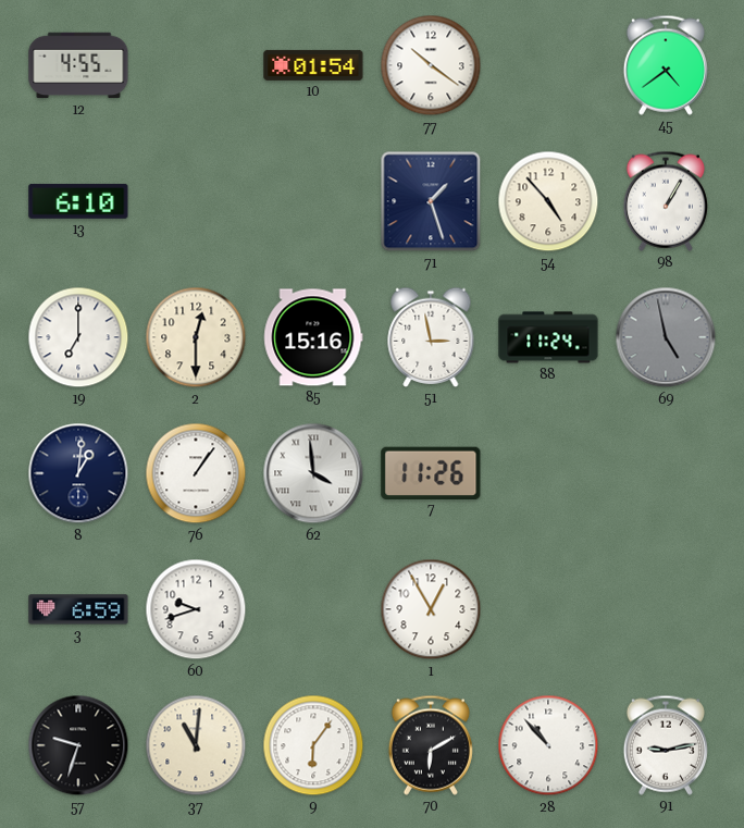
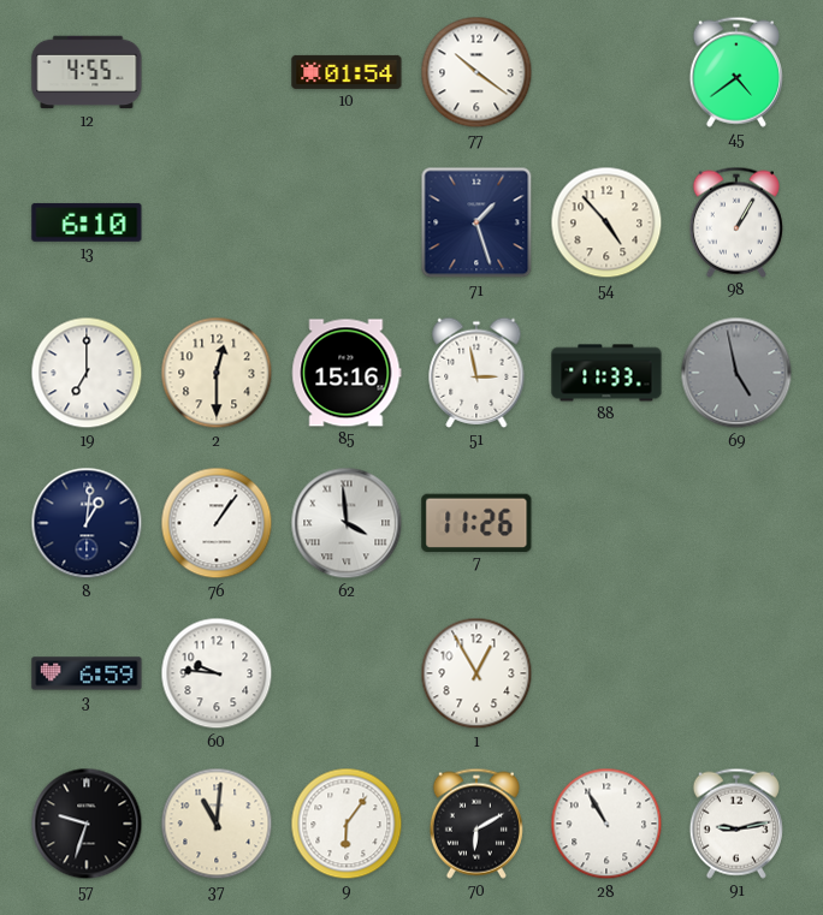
88: 11:24 -> 11:33
60: 9:42 -> 9:46
28: 10:53 -> 10:55
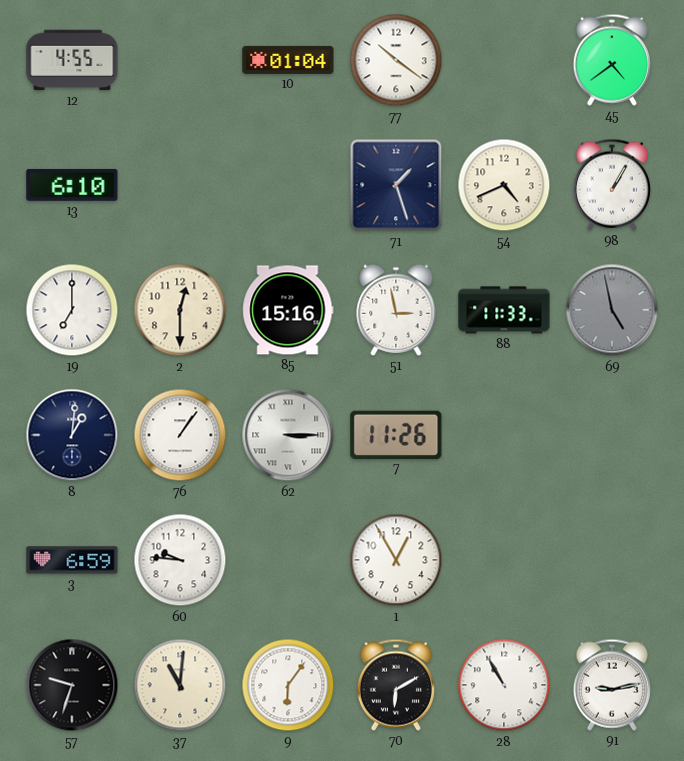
10: 01:54 -> 01:04
54: 4:53 -> 4:41
62: 3:59 -> 3:15
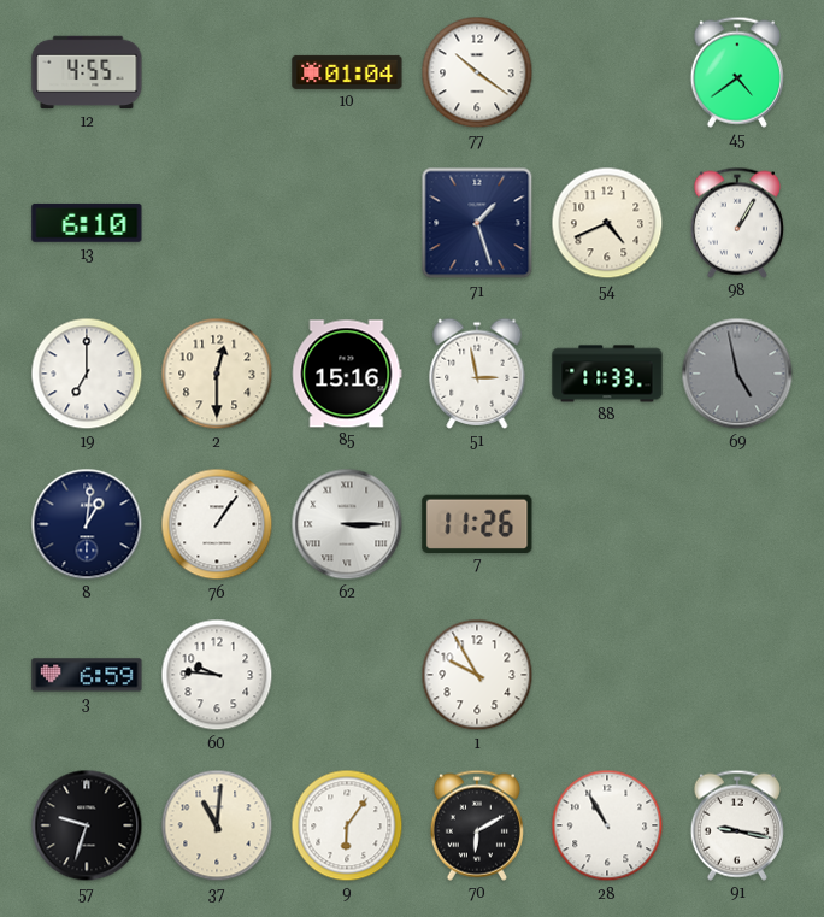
1: 12:55 -> 9:55
91: 9:13 -> 9:17
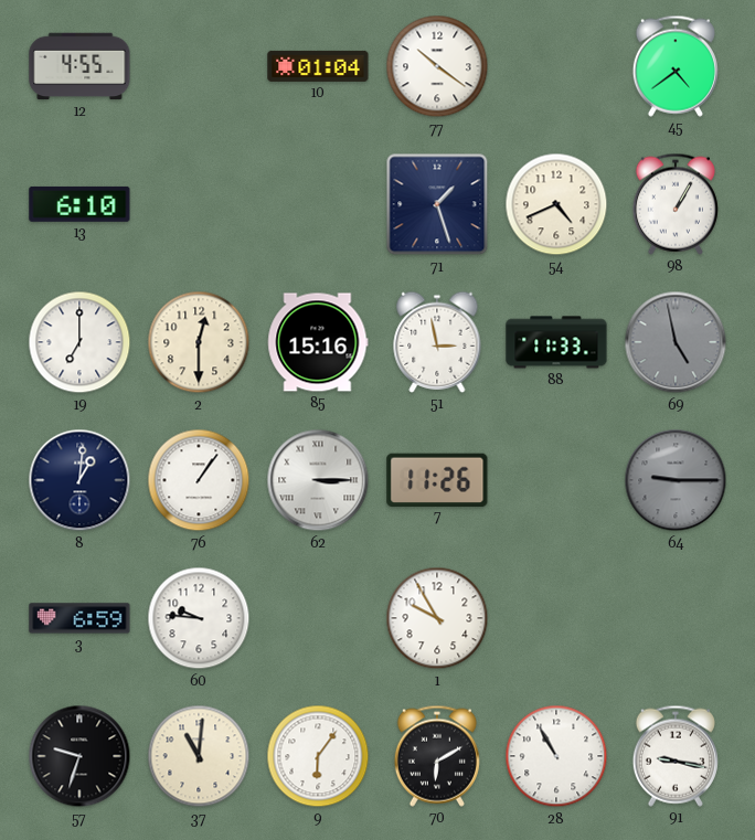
64: none -> 9:15
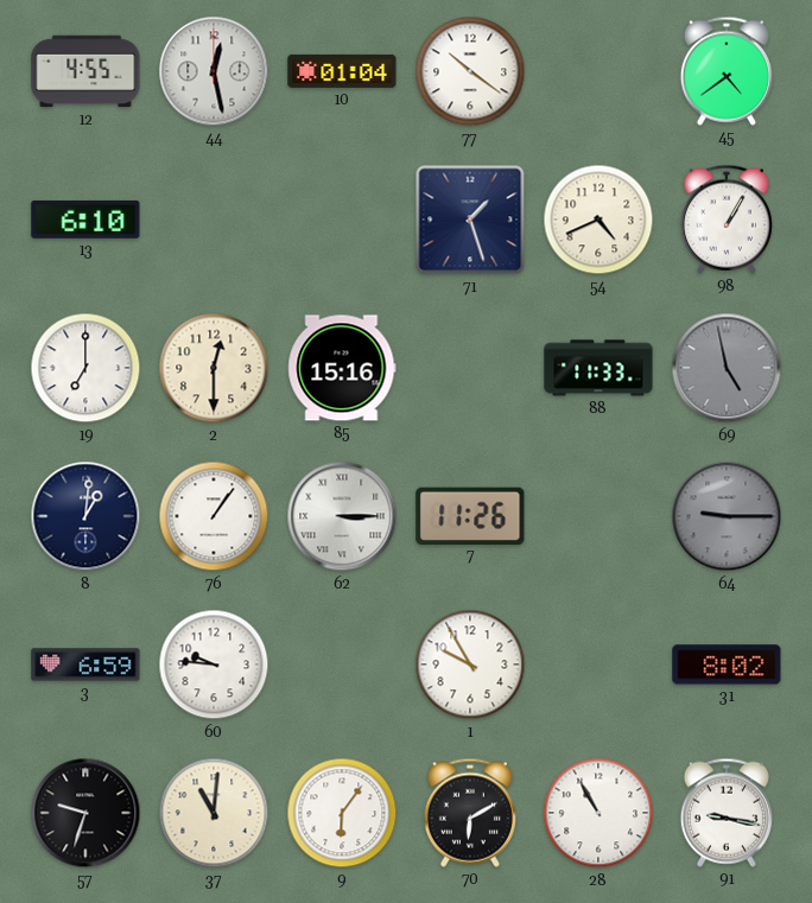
44: none -> 12:28
51: 2:58 -> none
31: none -> 8:02
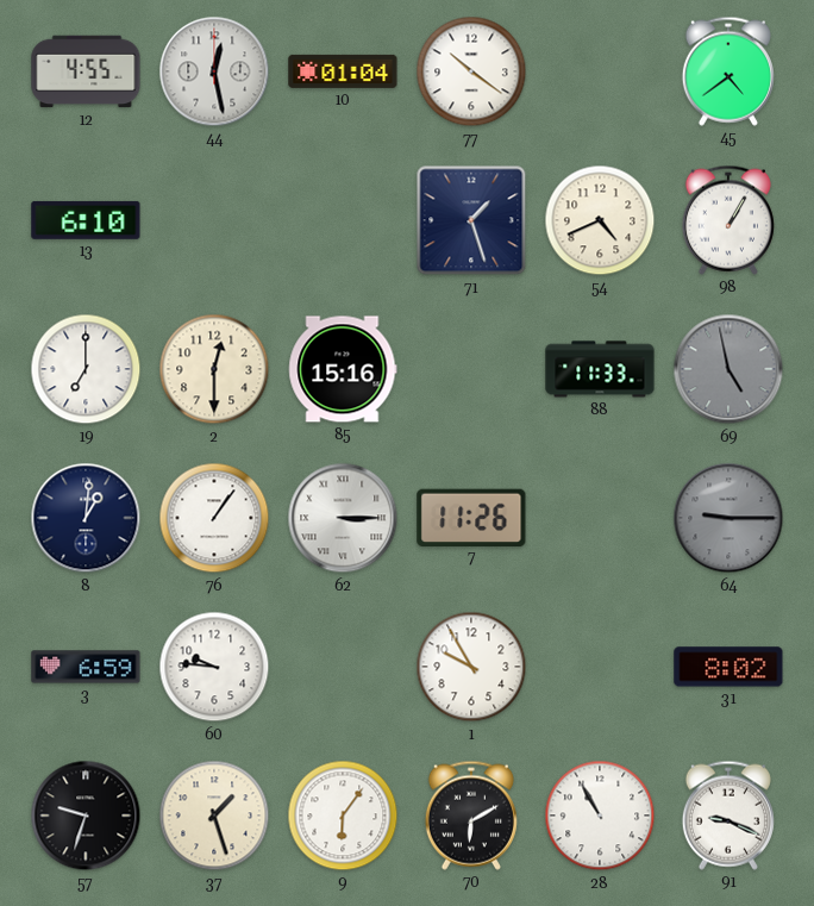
37: 11:01 -> 1:27
91: 9:17 -> 9:19
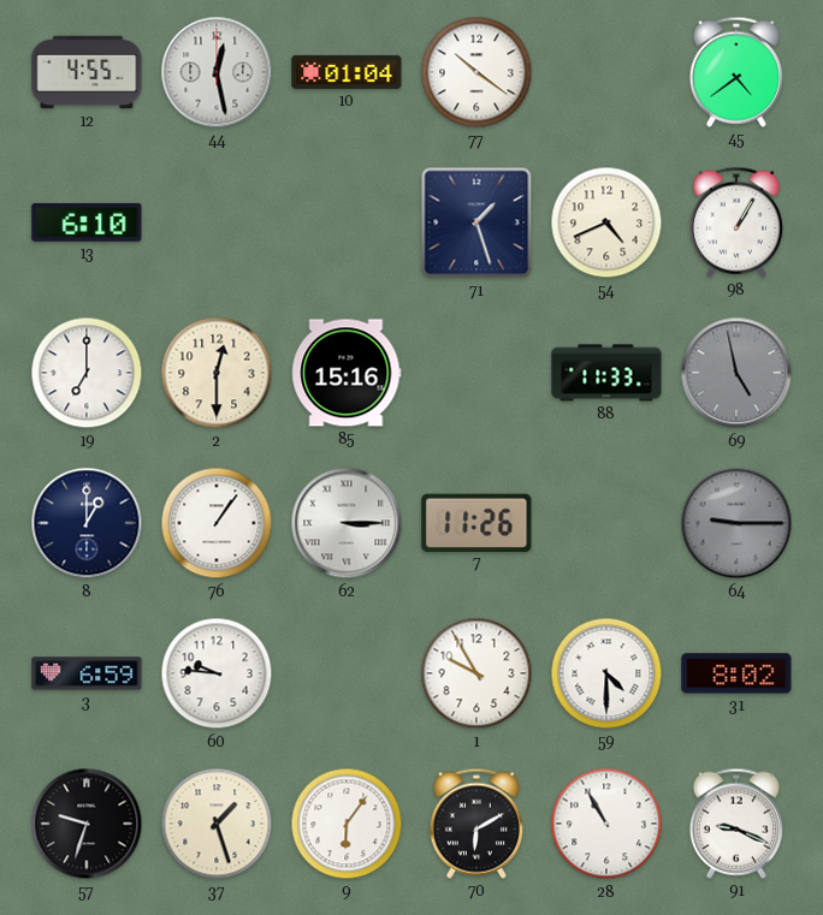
8: 1:01 -> 1:00
59: none -> 4:30
